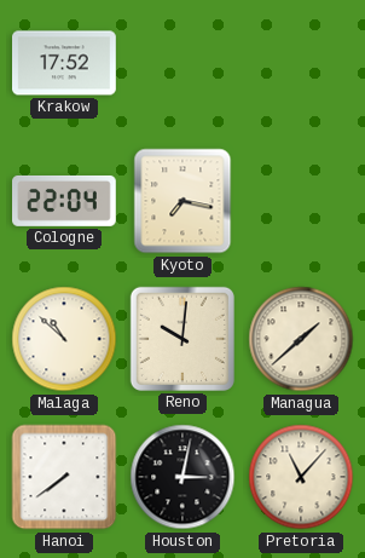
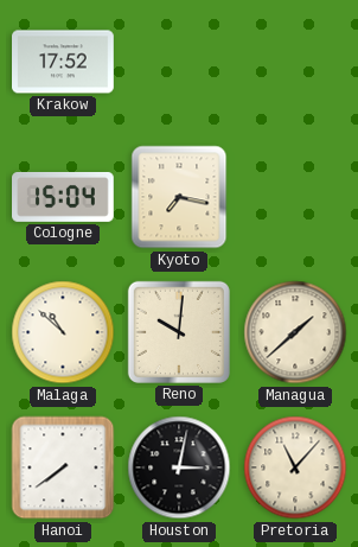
Cologne: 22:04 -> 15:04
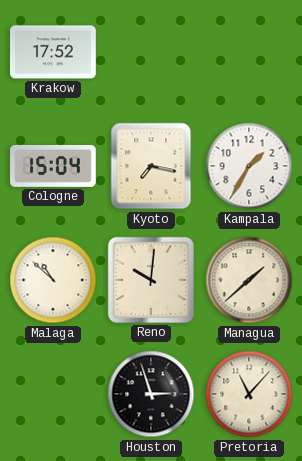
Kampala: none -> 1:35
Hanoi: 7:39 -> none
Houston: 3:02 -> 2:57
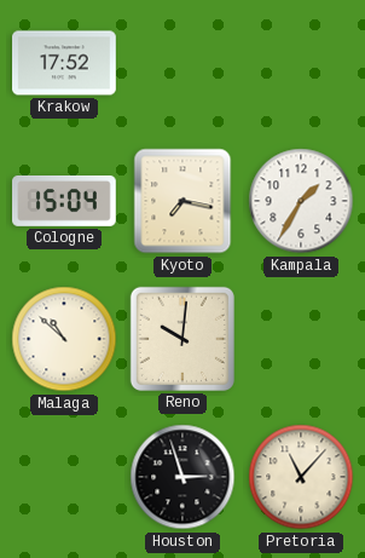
Managua: 1:38 -> none
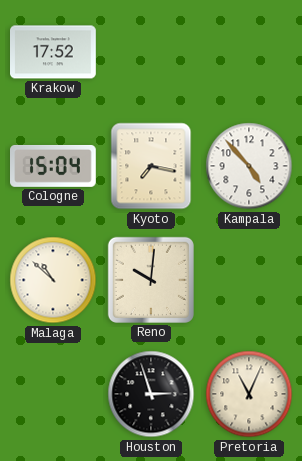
Kampala: 1:35 -> 4:53
Pretoria: 11:07 -> 11:04
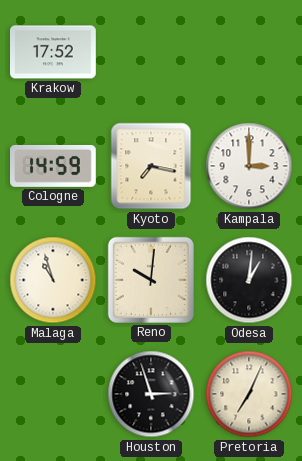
Cologne: 15:04 -> 14:59
Kampala: 4:53 -> 3:00
Malaga: 10:52 -> 10:57
Odesa: none -> 1:01
Pretoria: 11:04 -> 7:04
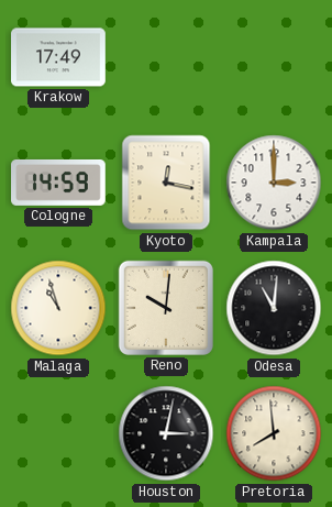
Krakow: 17:52 -> 17:49
Kyoto: 7:17 -> 12:17
Odesa: 1:01 -> 11:01
Houston: 2:57 -> 3:02
Pretoria: 7:04 -> 7:59
